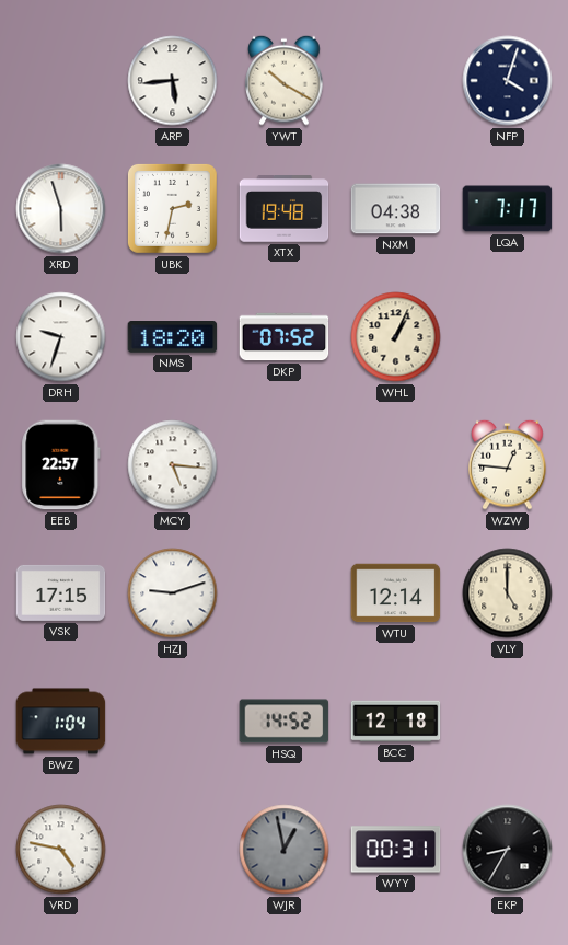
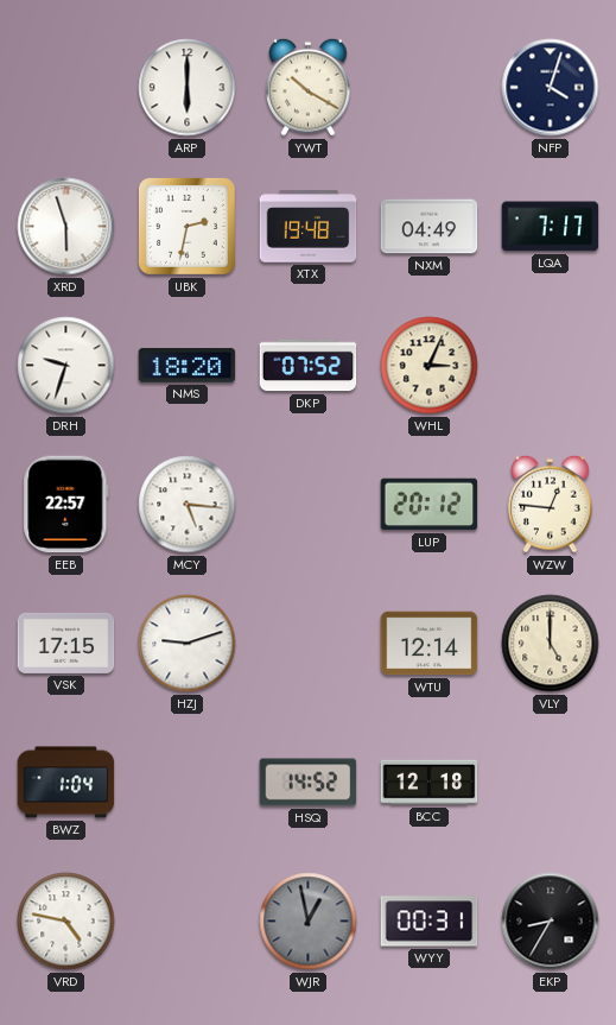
ARP: 5:44 -> 6:00
NXM: 04:38 -> 04:49
WHL: 1:04 -> 3:04
LUP: none -> 20:12
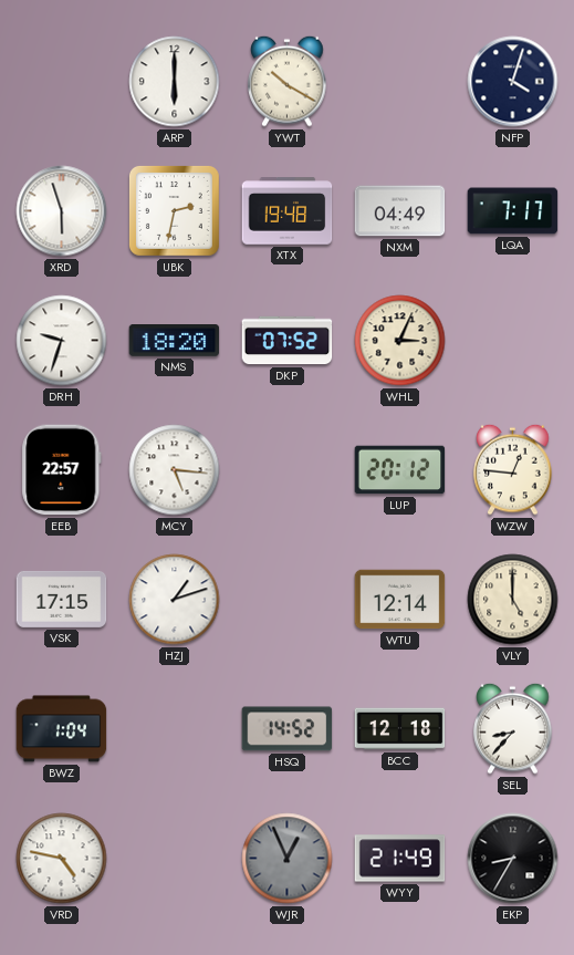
HZJ: 9:12 -> 1:12
SEL: none -> 8:37
WJR: 12:58 -> 12:56
WYY: 00:31 -> 21:49
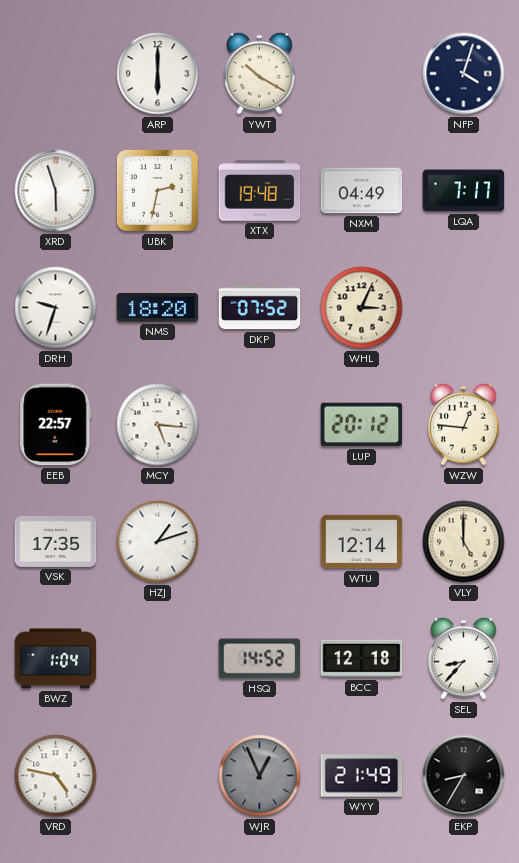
VSK: 17:15 -> 17:35
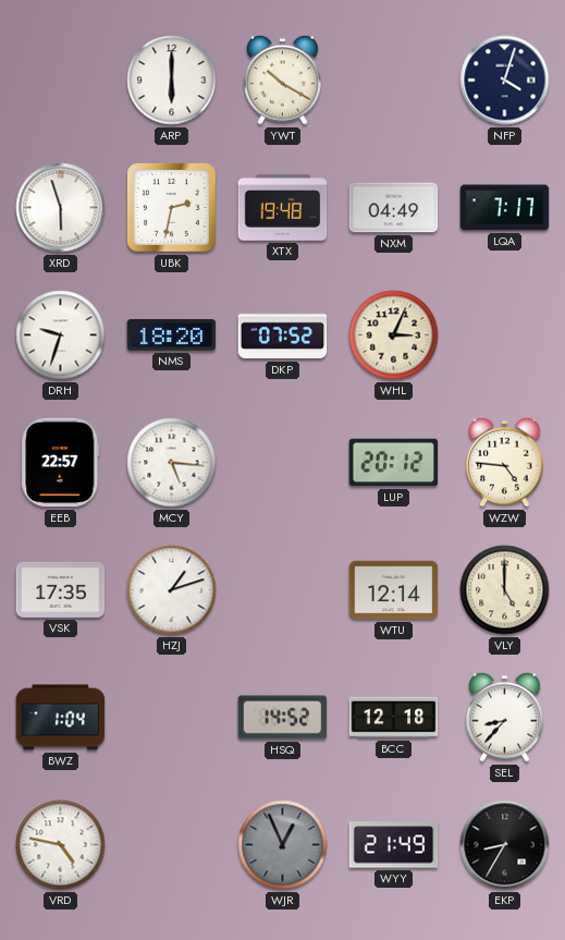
WZW: 12:46 -> 4:46
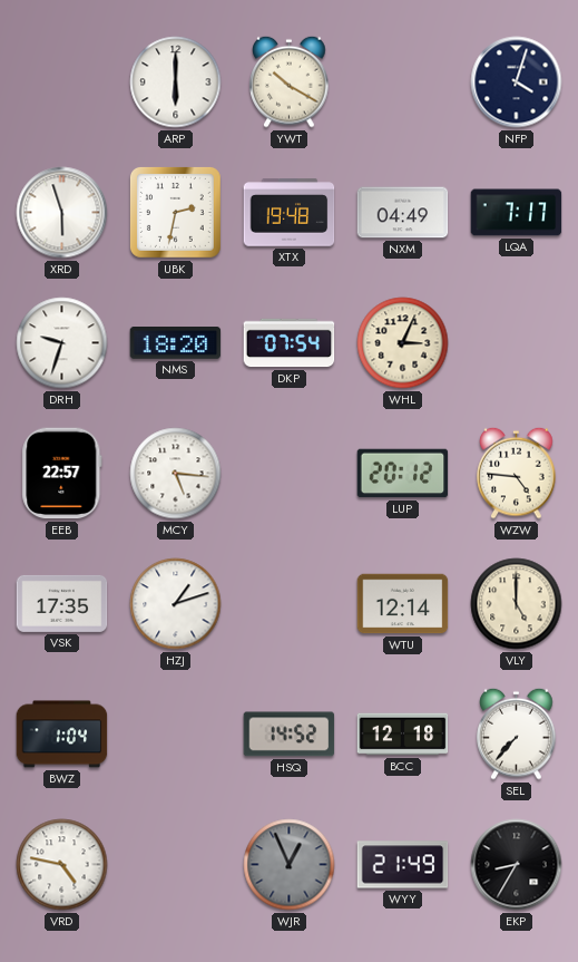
DKP: 07:52 -> 07:54
SEL: 8:37 -> 7:37
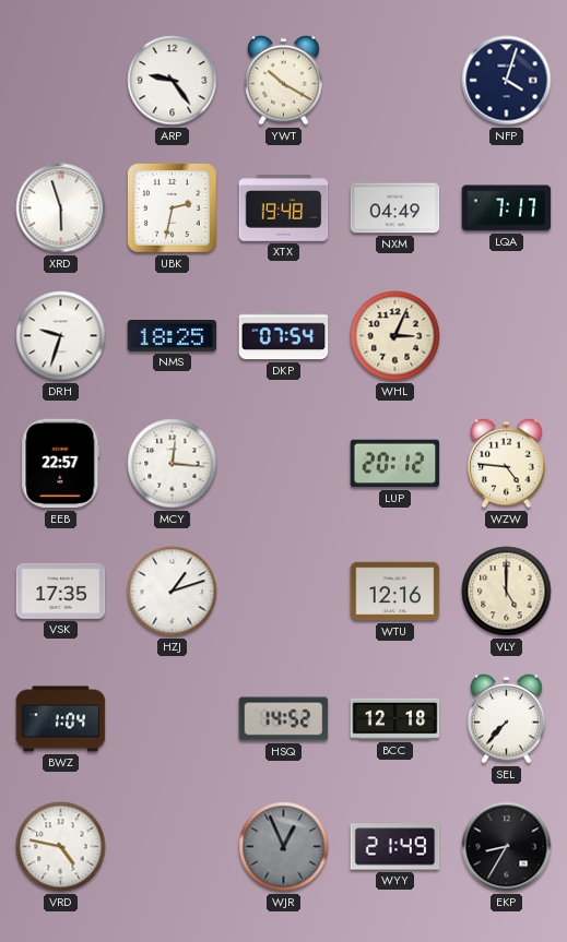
ARP: 6:00 -> 9:24
NMS: 18:20 -> 18:25
MCY: 5:16 -> 12:16
WTU: 12:14 -> 12:16
